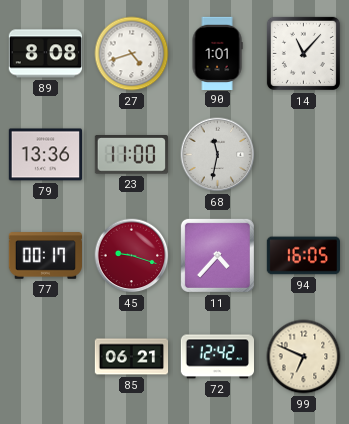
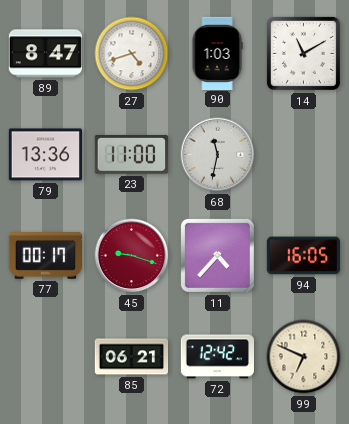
89: 8:08 -> 8:47
90: 1:01 -> 1:03
14: 11:07 -> 11:10
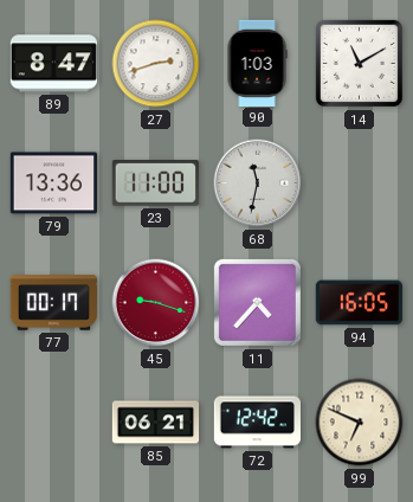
27: 4:42 -> 2:42
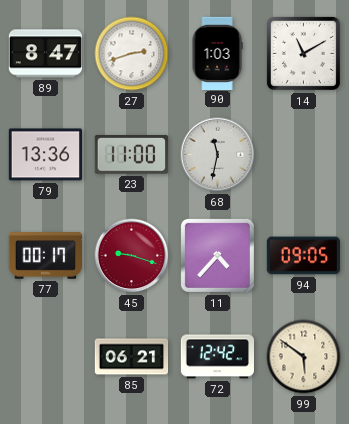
94: 16:05 -> 09:05
99: 6:49 -> 5:51
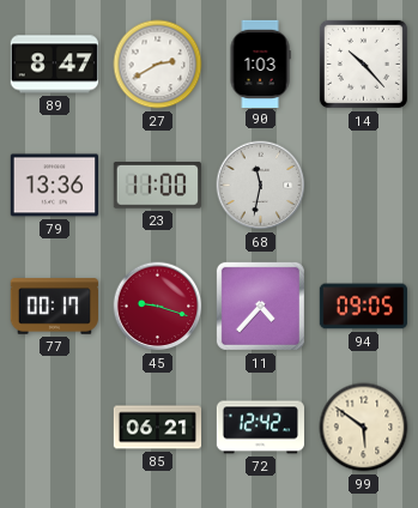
27: 2:42 -> 2:40
14: 11:10 -> 10:23
